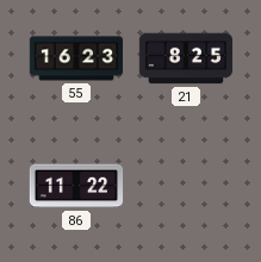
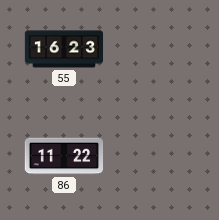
21: 8:25 -> none
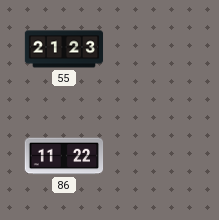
55: 16:23 -> 21:23
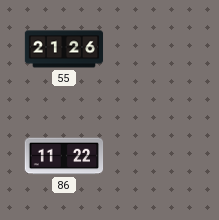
55: 21:23 -> 21:26
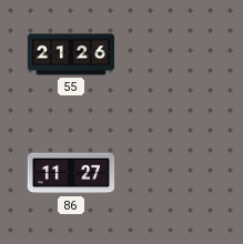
86: 11:22 -> 11:27
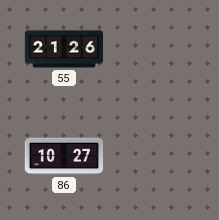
86: 11:27 -> 10:27
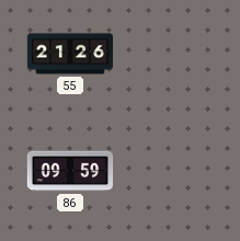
86: 10:27 -> 09:59
